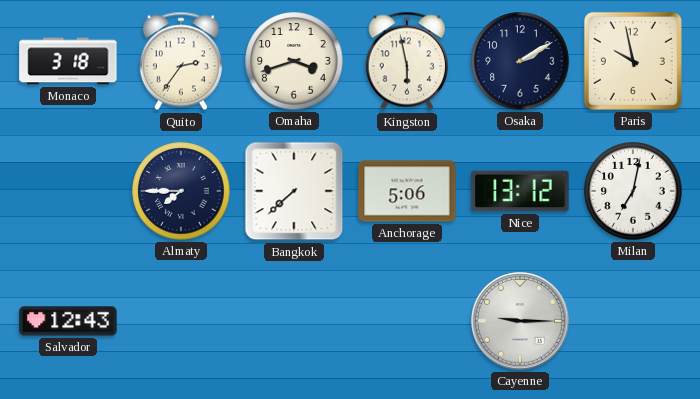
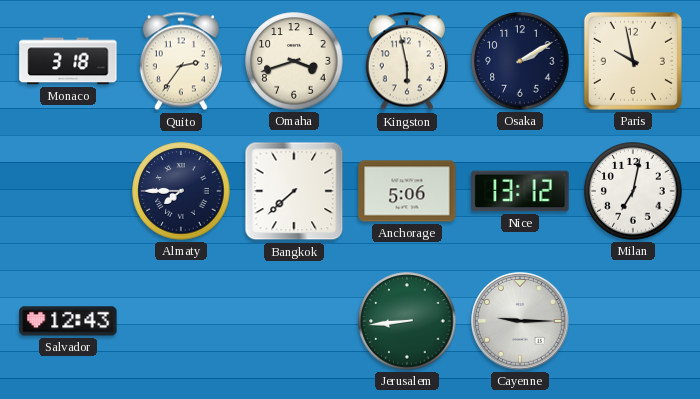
Jerusalem: none -> 8:44
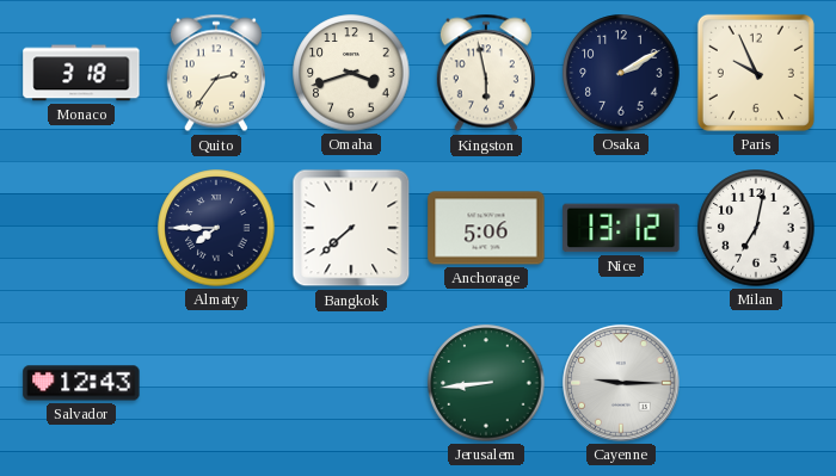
Paris: 9:58 -> 9:56
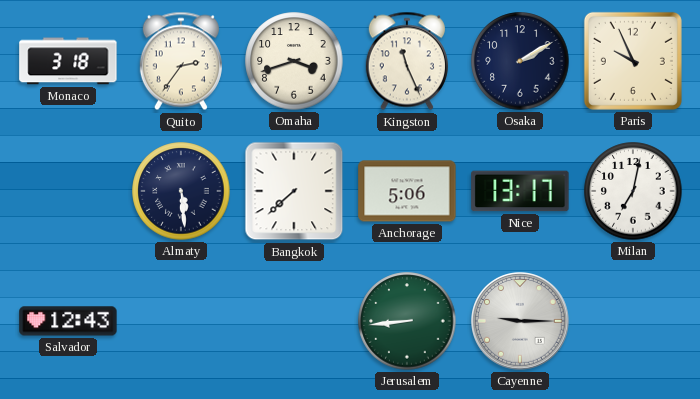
Kingston: 5:58 -> 11:26
Almaty: 7:45 -> 5:29
Nice: 13:12 -> 13:17
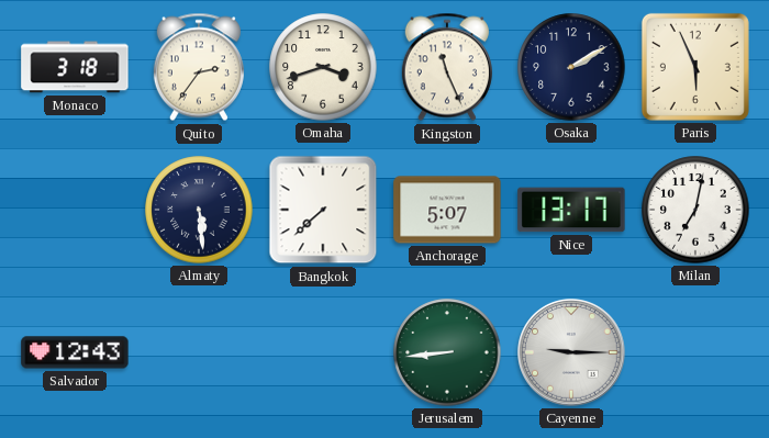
Paris: 9:56 -> 5:56
Anchorage: 5:06 -> 5:07
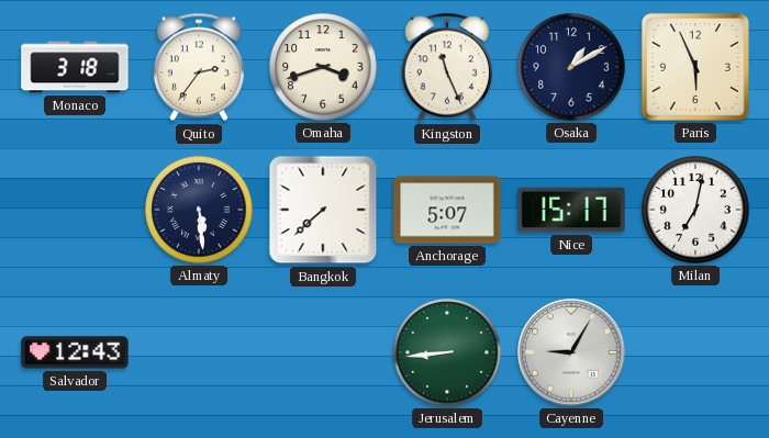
Osaka: 2:10 -> 1:10
Nice: 13:17 -> 15:17
Cayenne: 9:15 -> 9:05
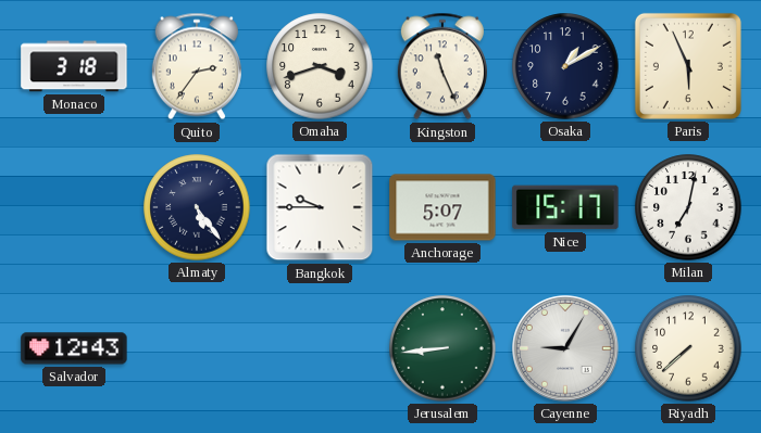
Almaty: 5:29 -> 5:24
Bangkok: 7:38 -> 9:45
Riyadh: none -> 7:38
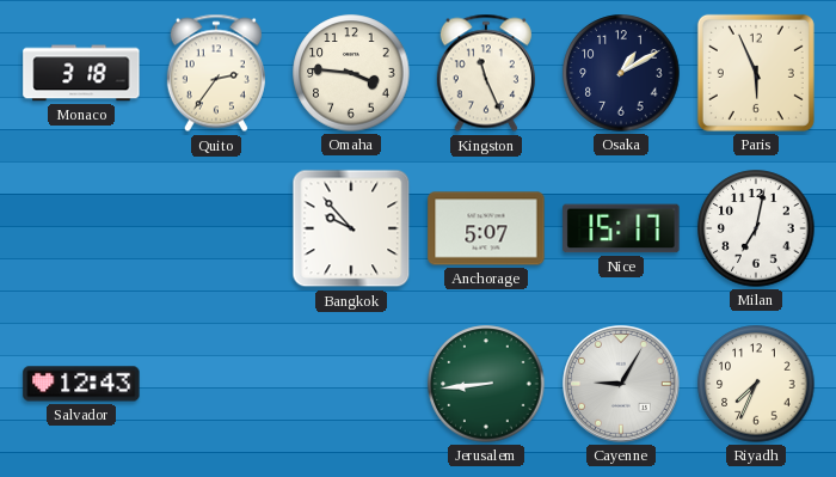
Omaha: 3:42 -> 3:46
Almaty: 5:24 -> none
Bangkok: 9:45 -> 9:53
Riyadh: 7:38 -> 7:34
